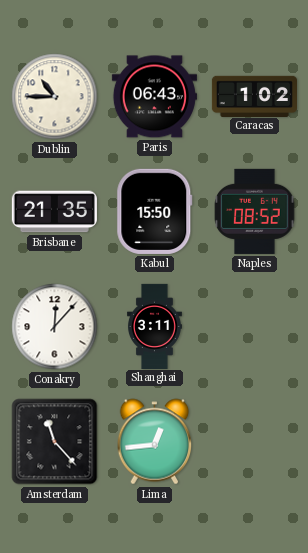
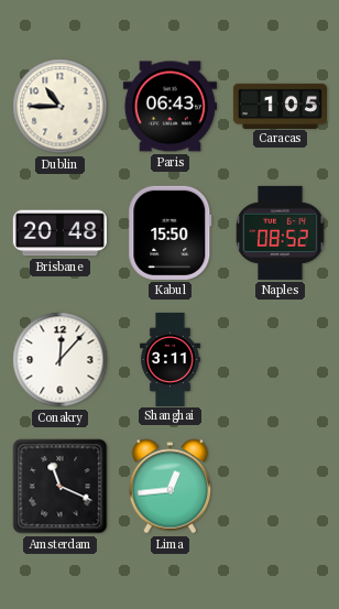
Caracas: 1:02 -> 1:05
Brisbane: 21:35 -> 20:48
Amsterdam: 11:23 -> 11:19
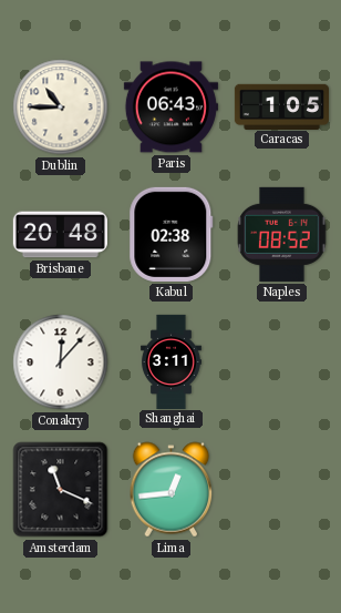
Kabul: 15:50 -> 02:38
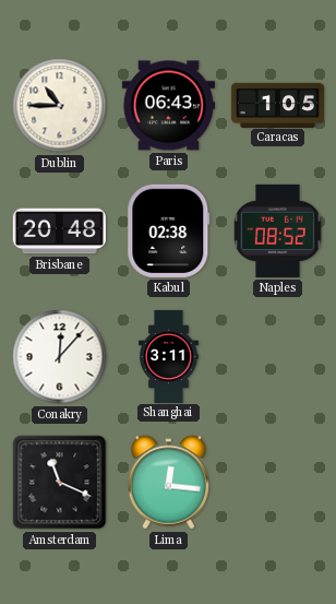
Lima: 12:44 -> 12:16
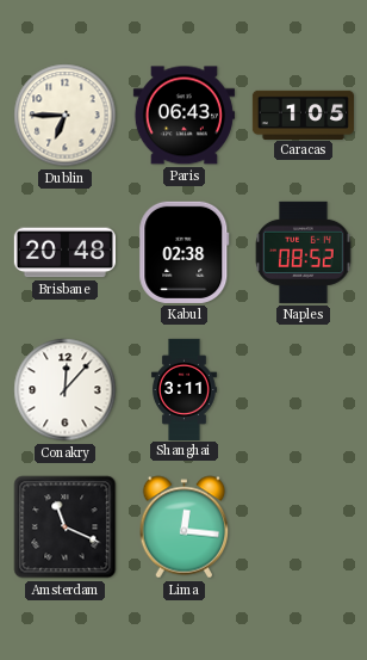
Dublin: 10:45 -> 6:45
